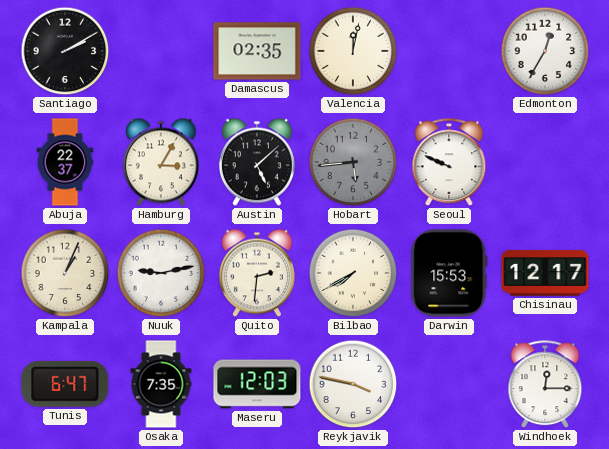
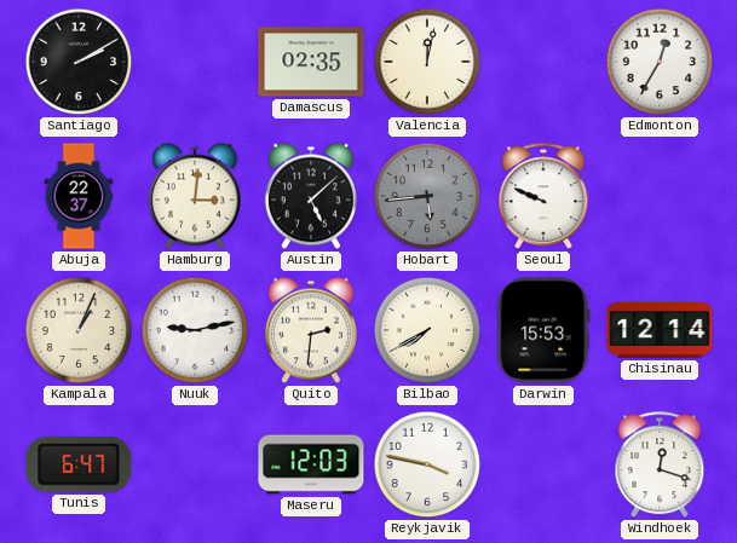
Hamburg: 3:05 -> 3:01
Chisinau: 12:17 -> 12:14
Osaka: 7:35 -> none
Windhoek: 12:15 -> 12:18
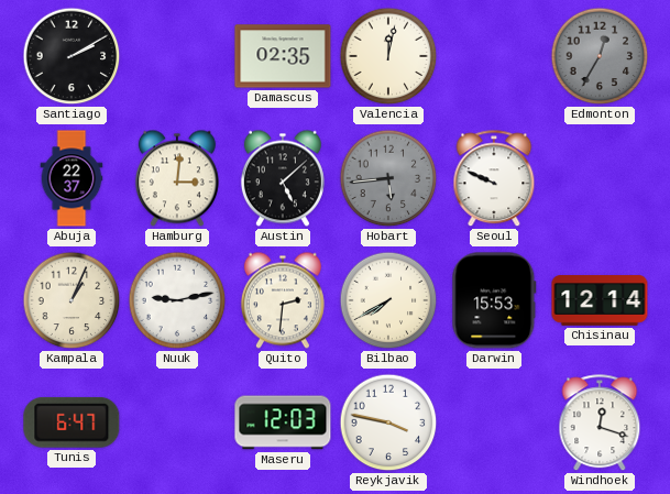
Edmonton dial: white -> grey
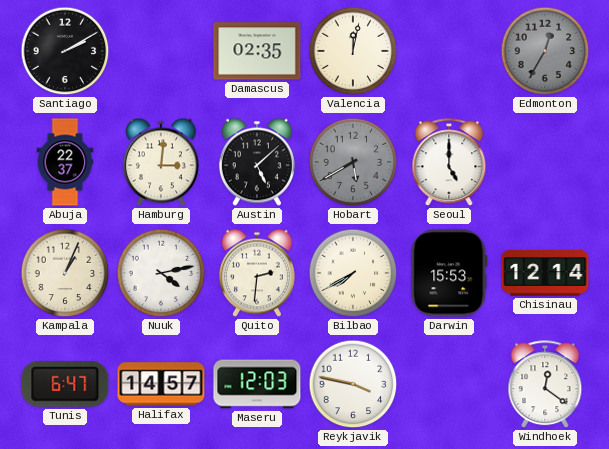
Hobart: 5:44 -> 5:40
Seoul: 9:49 -> 5:00
Nuuk: 9:13 -> 4:13
Halifax: none -> 14:57
Windhoek: 12:18 -> 12:21
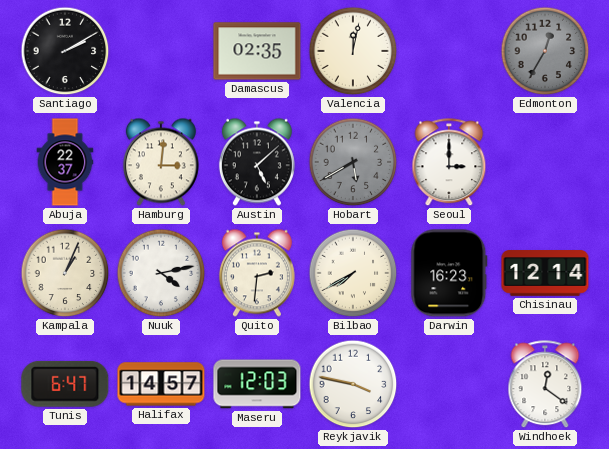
Seoul: 5:00 -> 3:00
Darwin: 15:53 -> 16:23
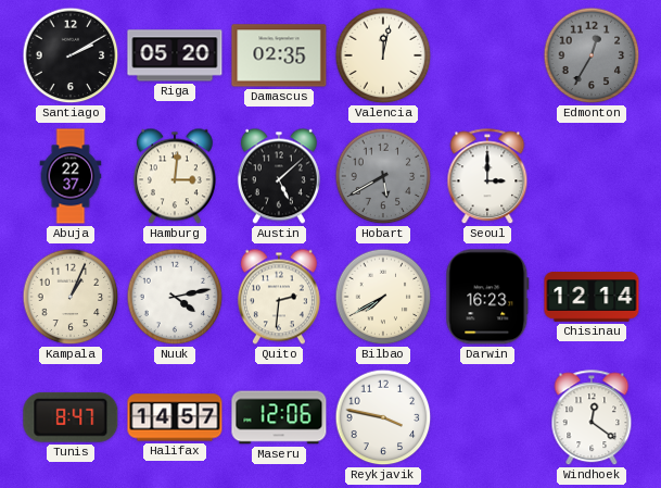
Riga: none -> 05:20
Tunis: 6:47 -> 8:47
Maseru: 12:03 -> 12:06
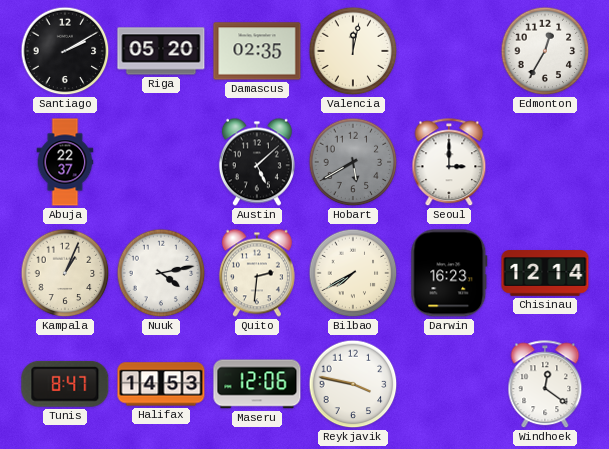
Edmonton dial: grey -> white
Hamburg: 3:01 -> none
Halifax: 14:57 -> 14:53
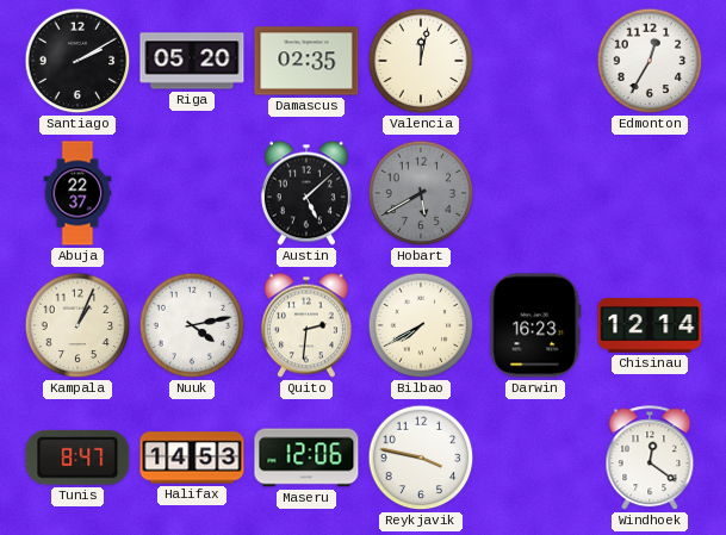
Seoul: 3:00 -> none
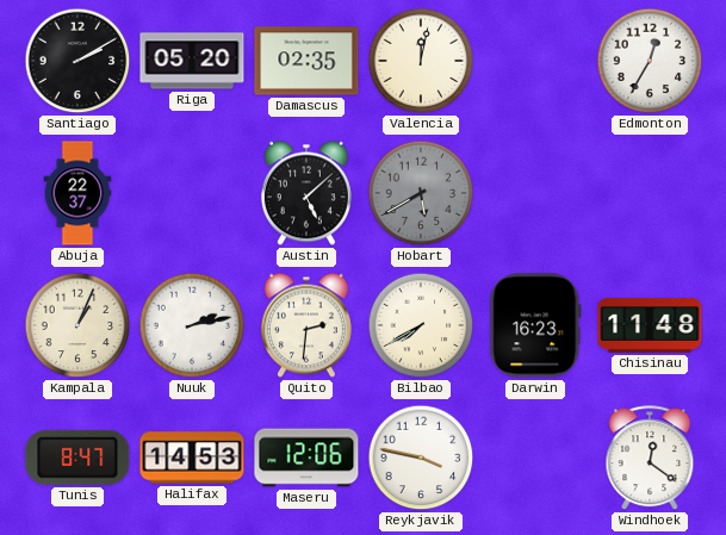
Nuuk: 4:13 -> 2:13
Chisinau: 12:14 -> 11:48
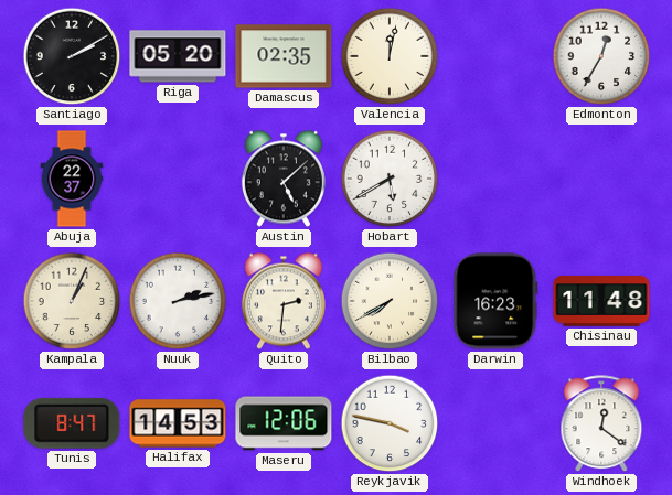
Hobart dial: grey -> white
